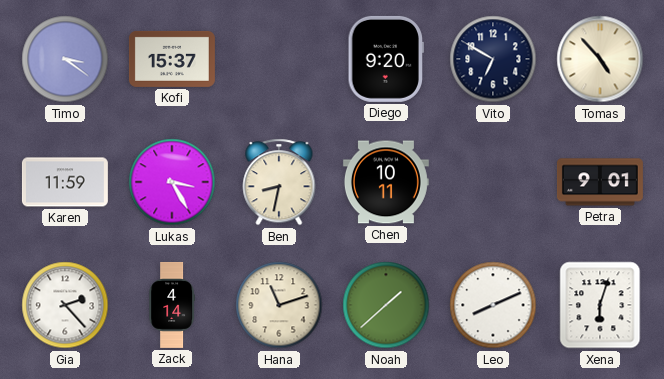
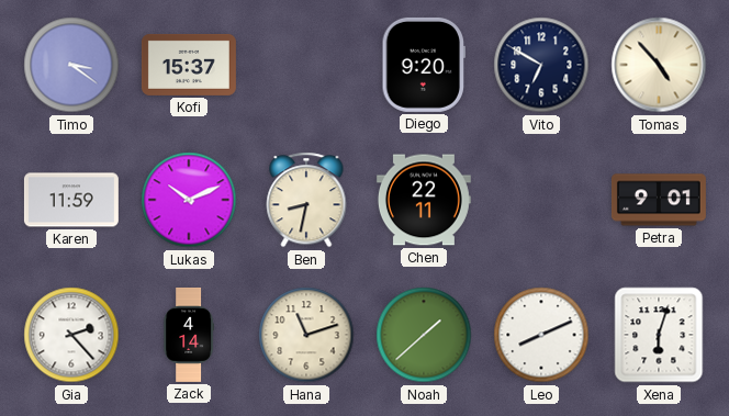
Lukas: 3:25 -> 10:11
Chen: 10:11 -> 22:11
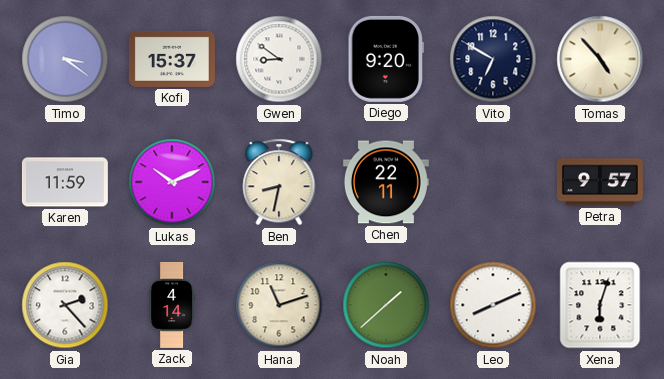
Gwen: none -> 8:51
Petra: 9:01 -> 9:57
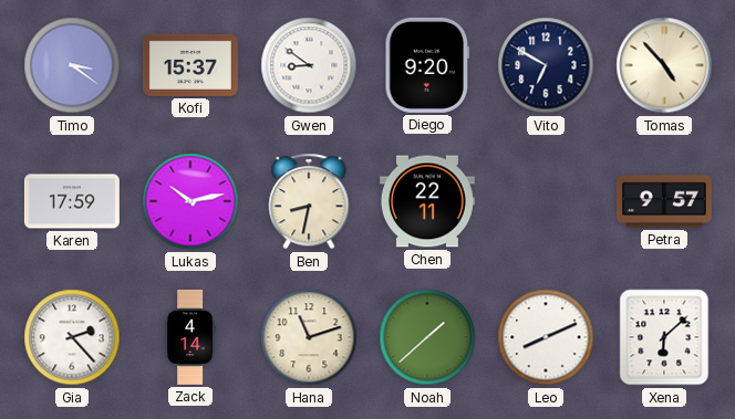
Karen: 11:59 -> 17:59
Lukas: 10:11 -> 10:13
Xena: 6:03 -> 6:08
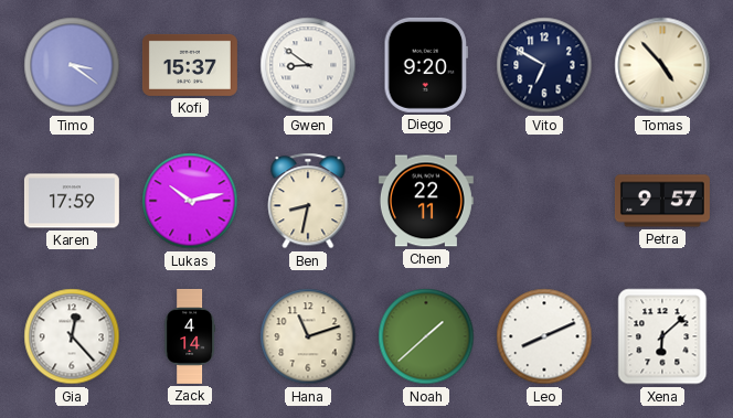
Gia: 2:23 -> 12:23
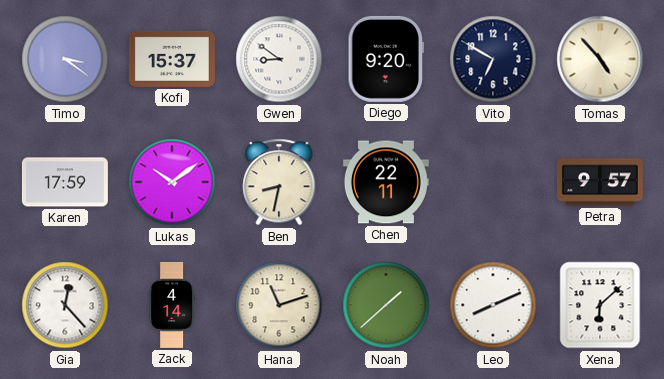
Lukas: 10:13 -> 10:09
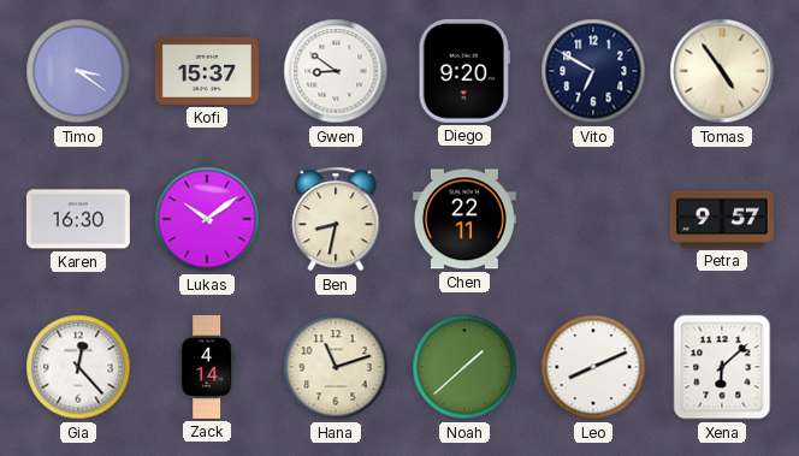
Tomas: 4:53 -> 4:54
Karen: 17:59 -> 16:30
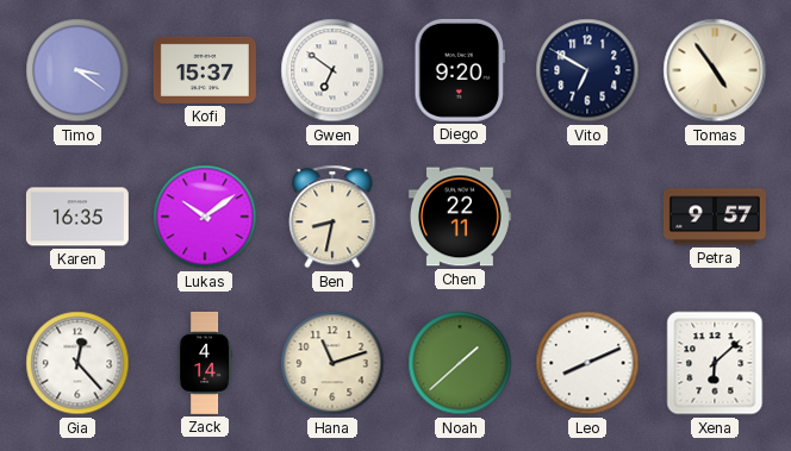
Gwen: 8:51 -> 6:51
Karen: 16:30 -> 16:35
